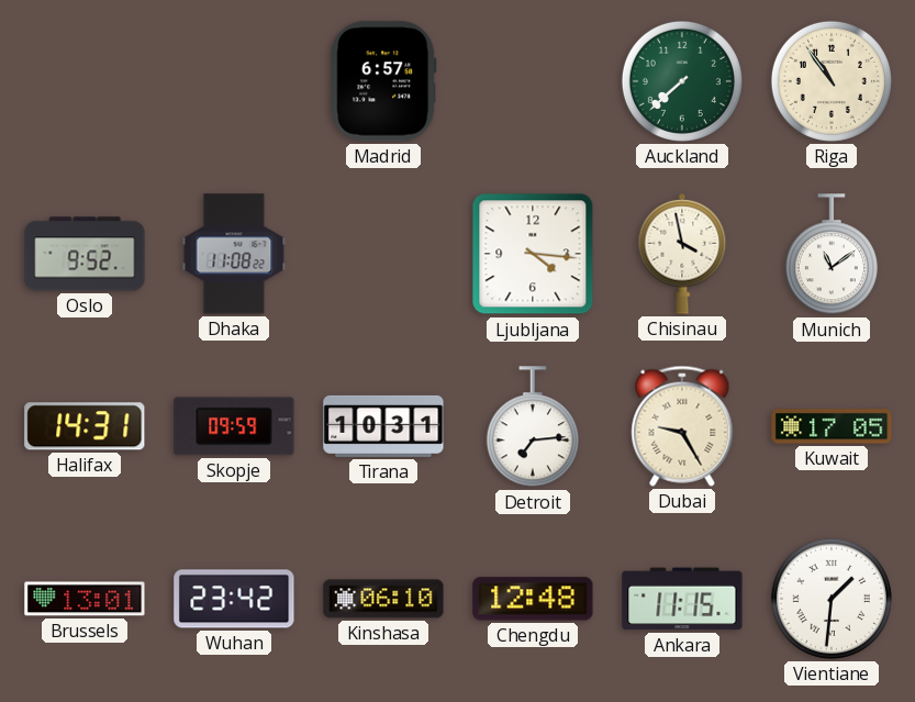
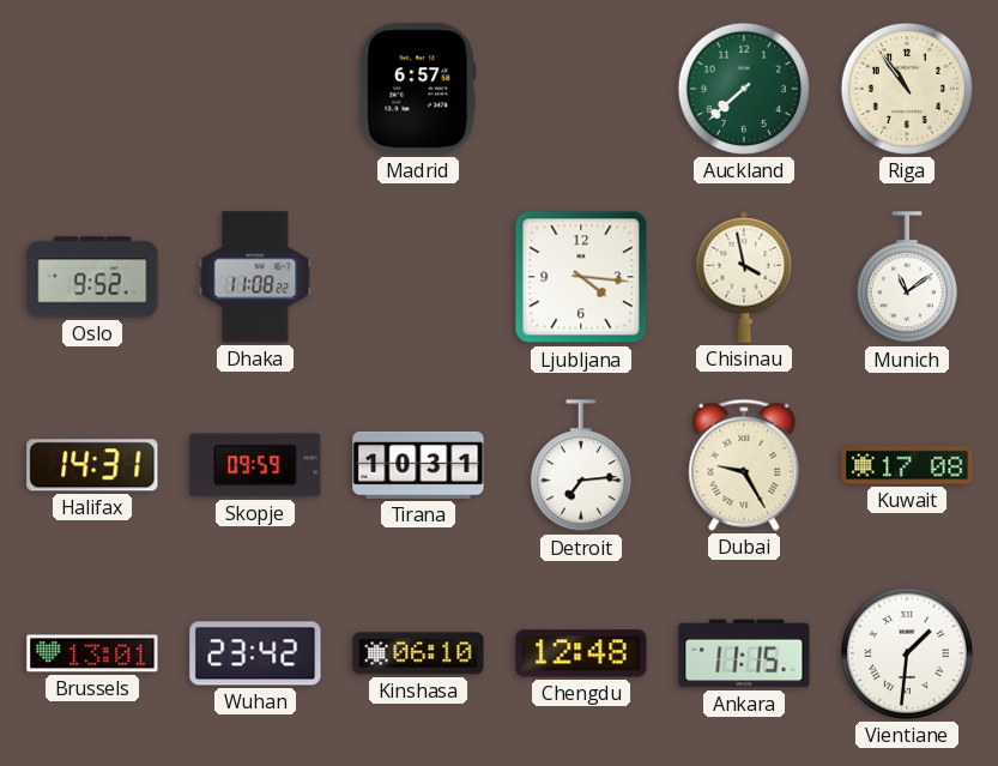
Kuwait: 17:05 -> 17:08
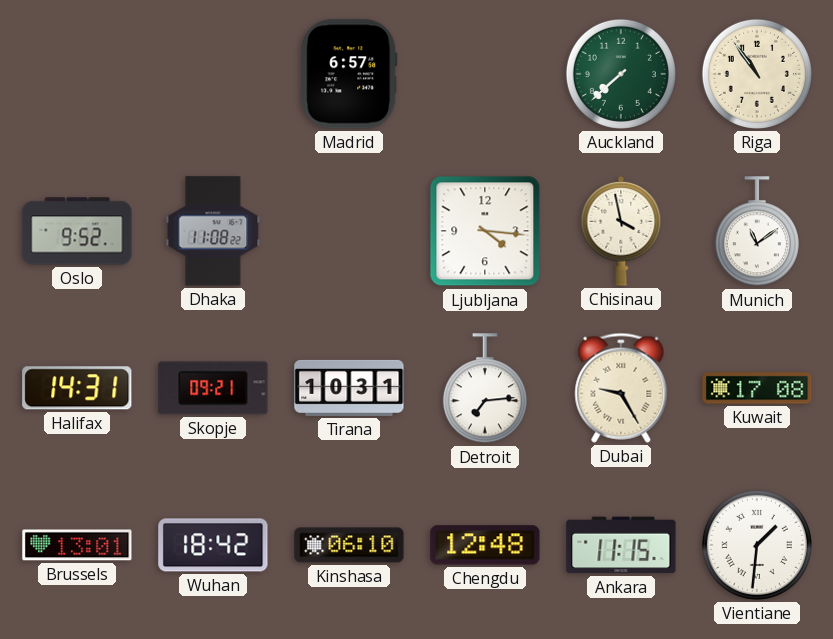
Skopje: 09:59 -> 09:21
Wuhan: 23:42 -> 18:42
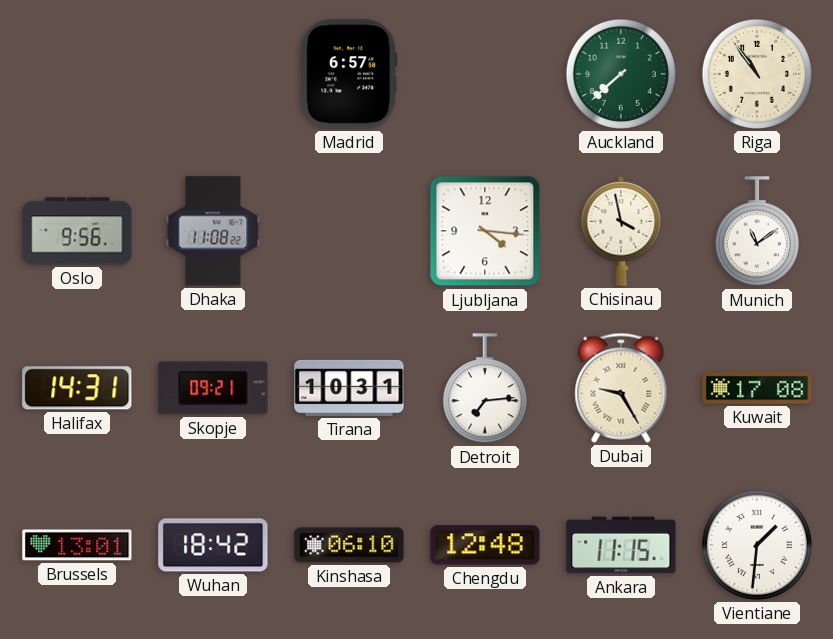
Oslo: 9:52 -> 9:56
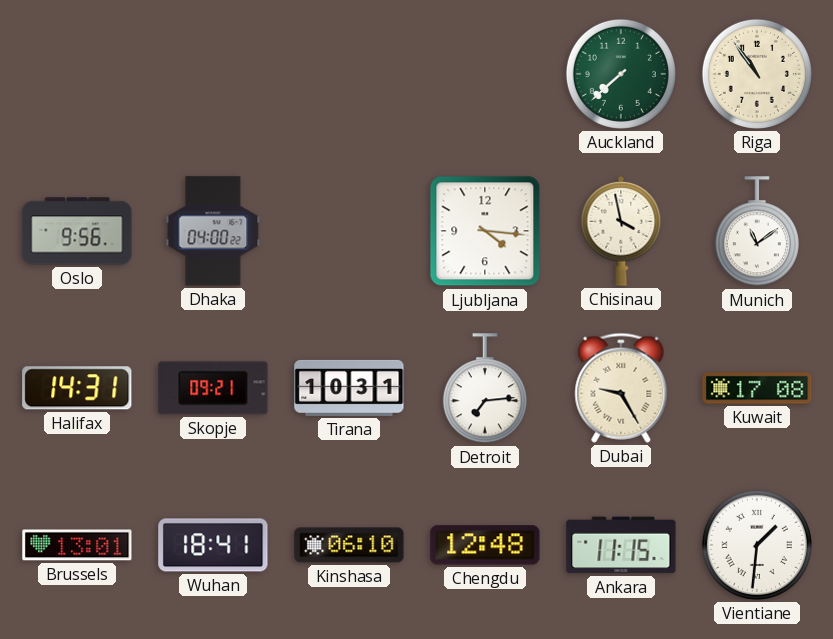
Madrid: 6:57 -> none
Dhaka: 11:08 -> 04:00
Wuhan: 18:42 -> 18:41
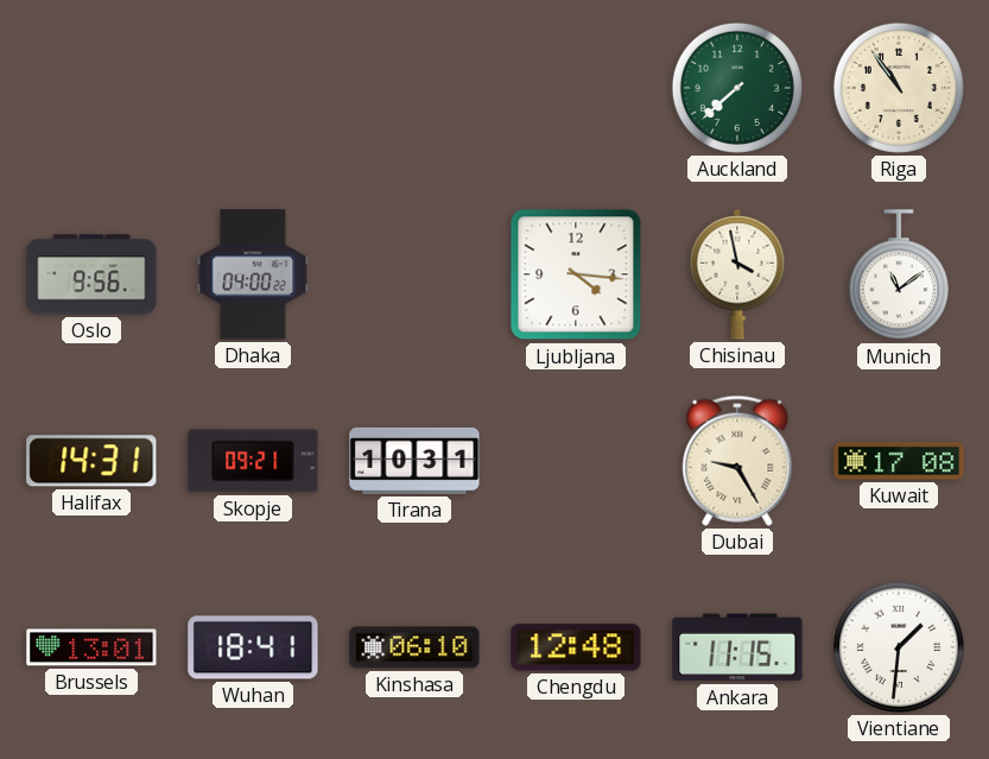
Detroit: 7:14 -> none
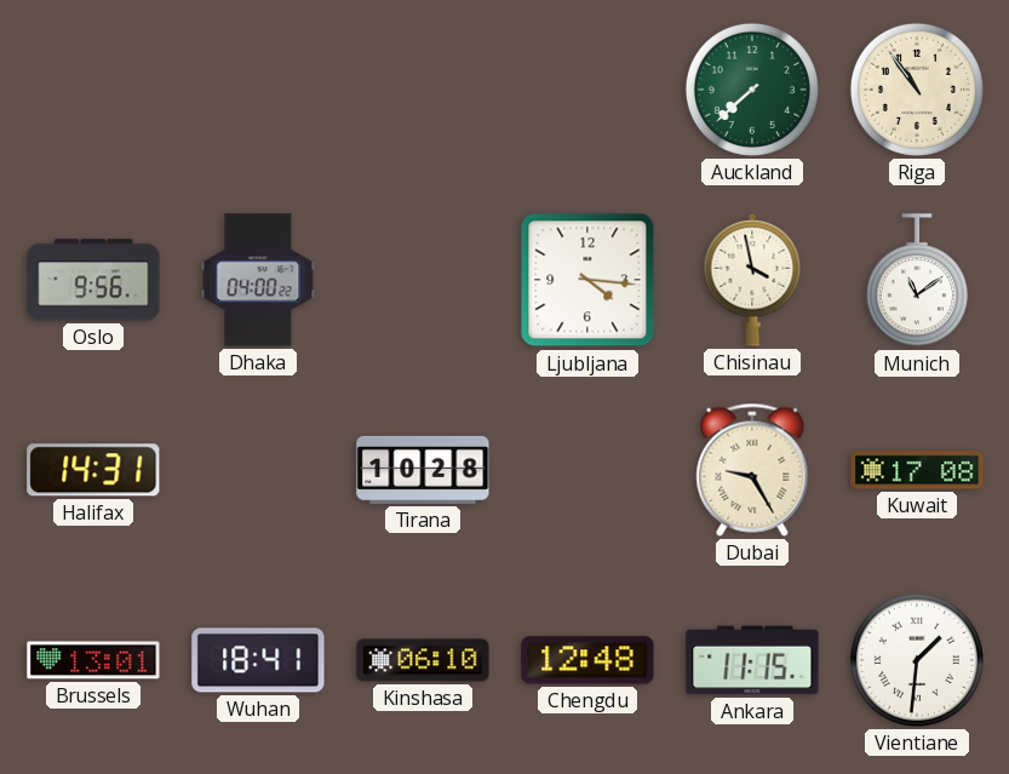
Skopje: 09:21 -> none
Tirana: 10:31 -> 10:28
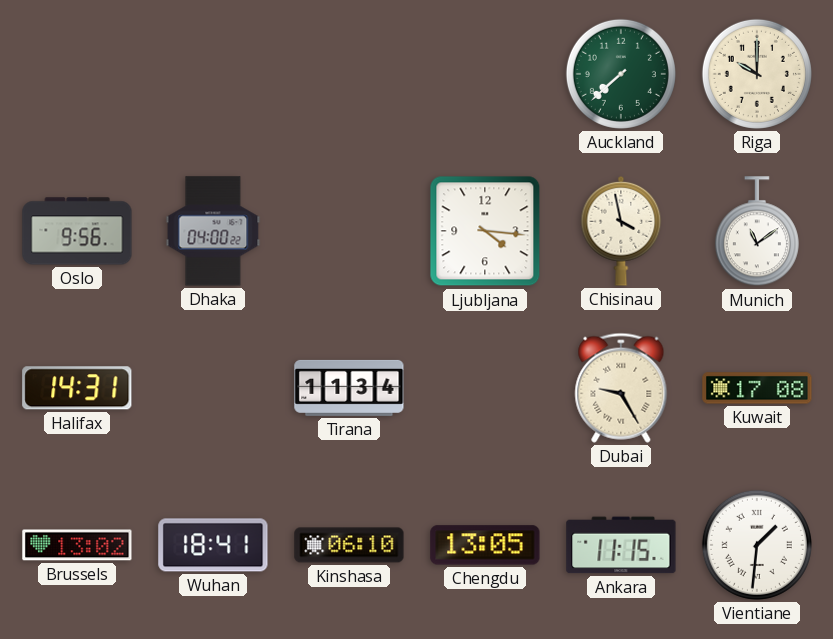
Riga: 10:54 -> 10:00
Tirana: 10:28 -> 11:34
Brussels: 13:01 -> 13:02
Chengdu: 12:48 -> 13:05
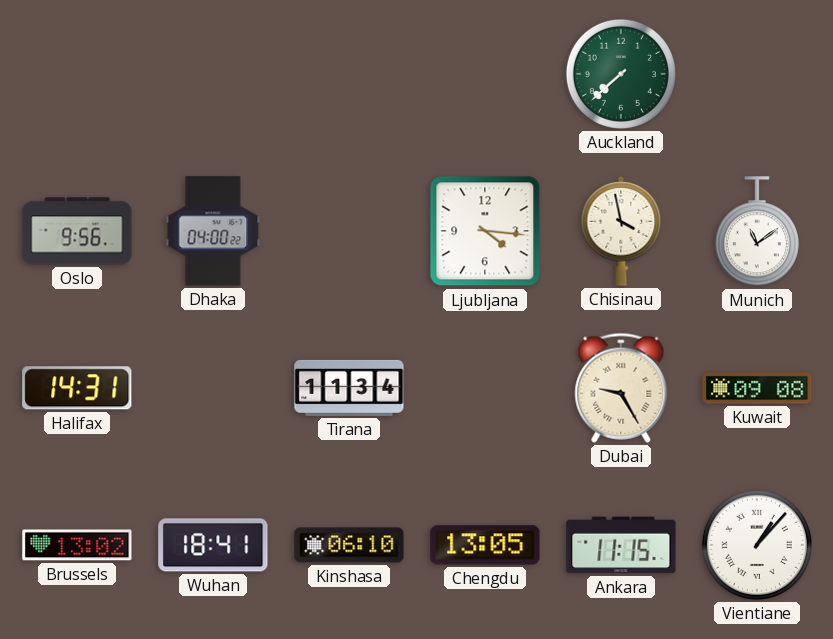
Riga: 10:00 -> none
Kuwait: 17:08 -> 09:08
Vientiane: 1:31 -> 1:07
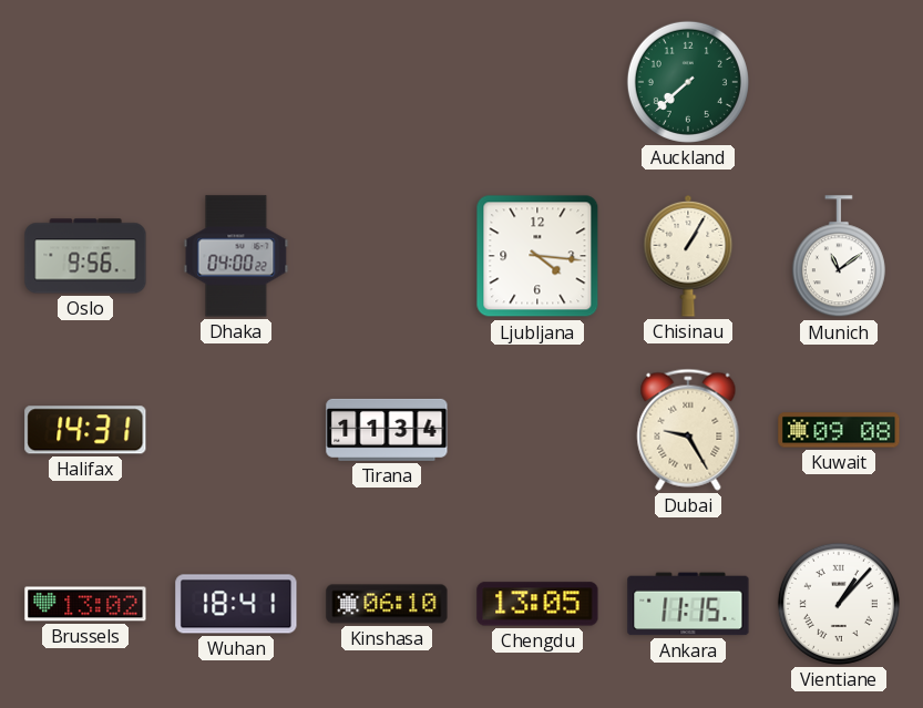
Chisinau: 3:58 -> 1:05
